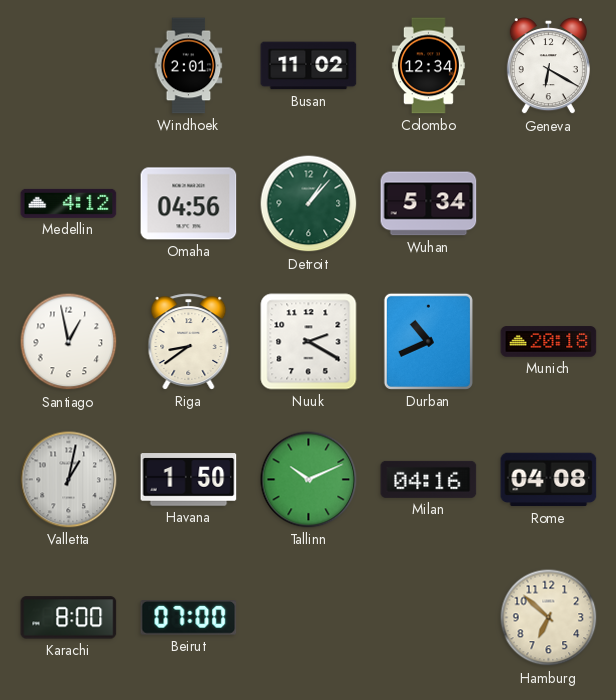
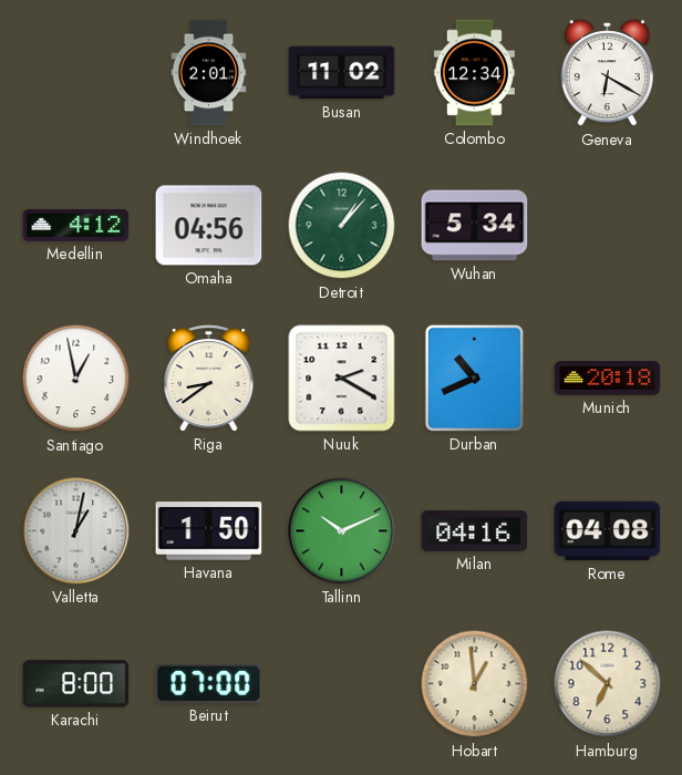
Hobart: none -> 12:59
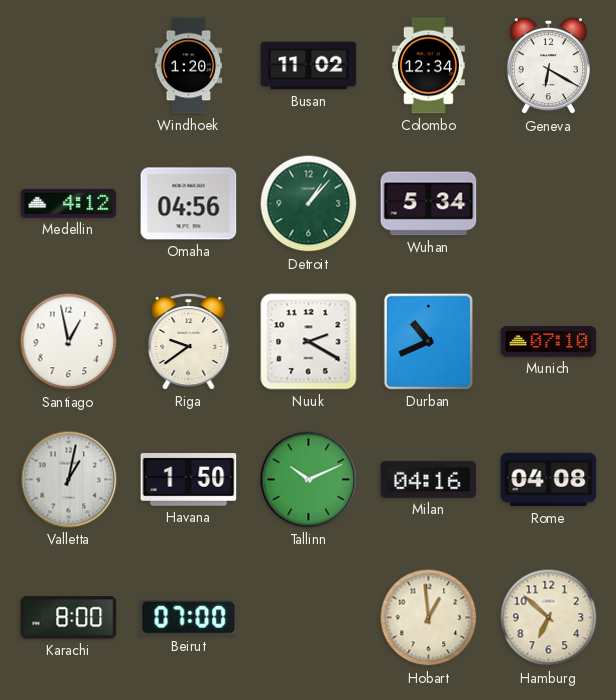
Windhoek: 2:01 -> 1:20
Riga: 8:39 -> 9:39
Munich: 20:18 -> 07:10
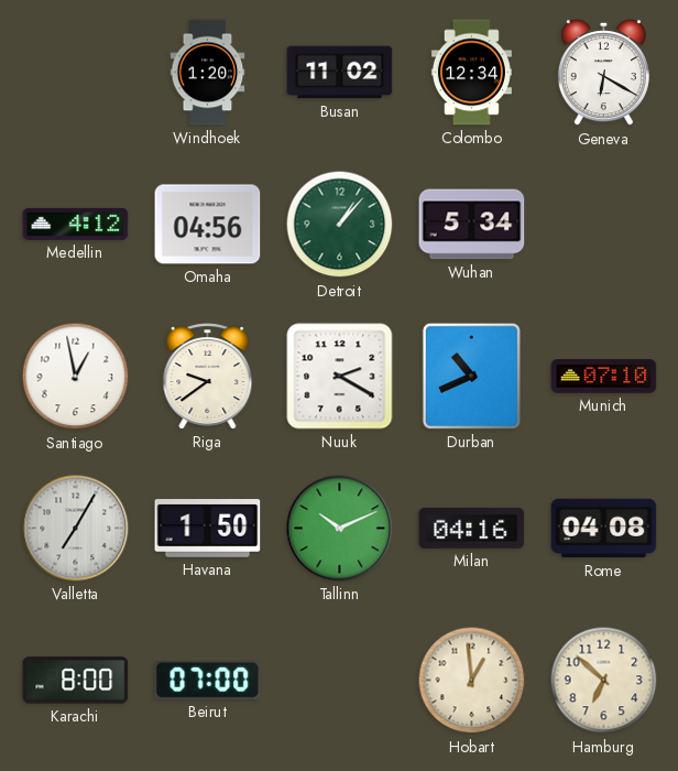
Valletta: 1:02 -> 7:05
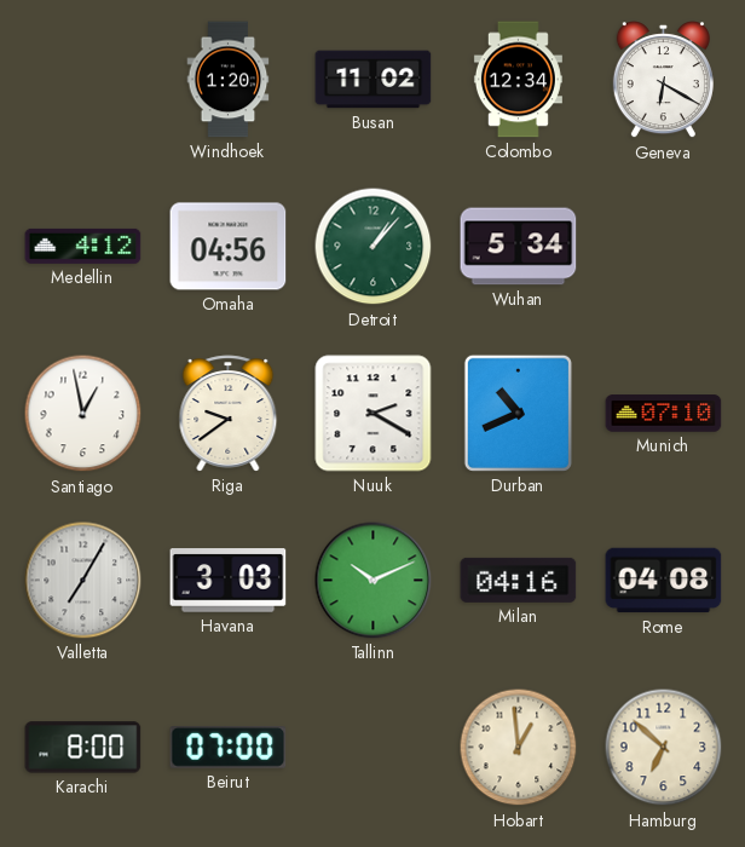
Havana: 1:50 -> 3:03
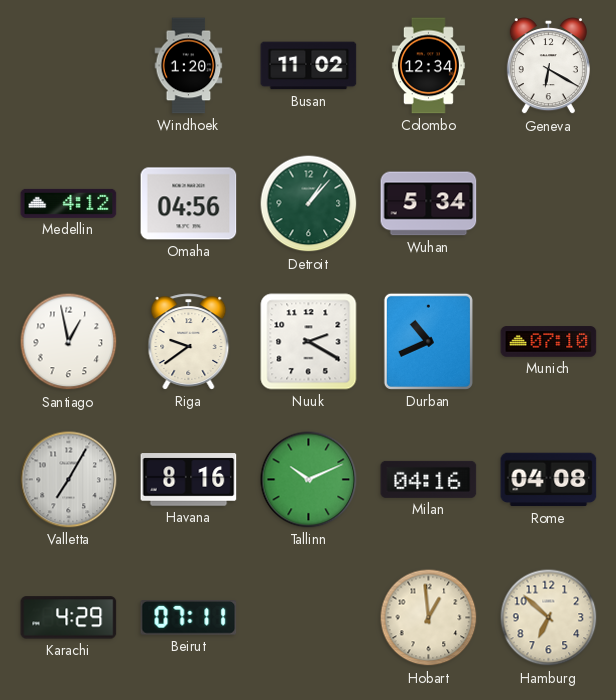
Havana: 3:03 -> 8:16
Karachi: 8:00 -> 4:29
Beirut: 07:00 -> 07:11
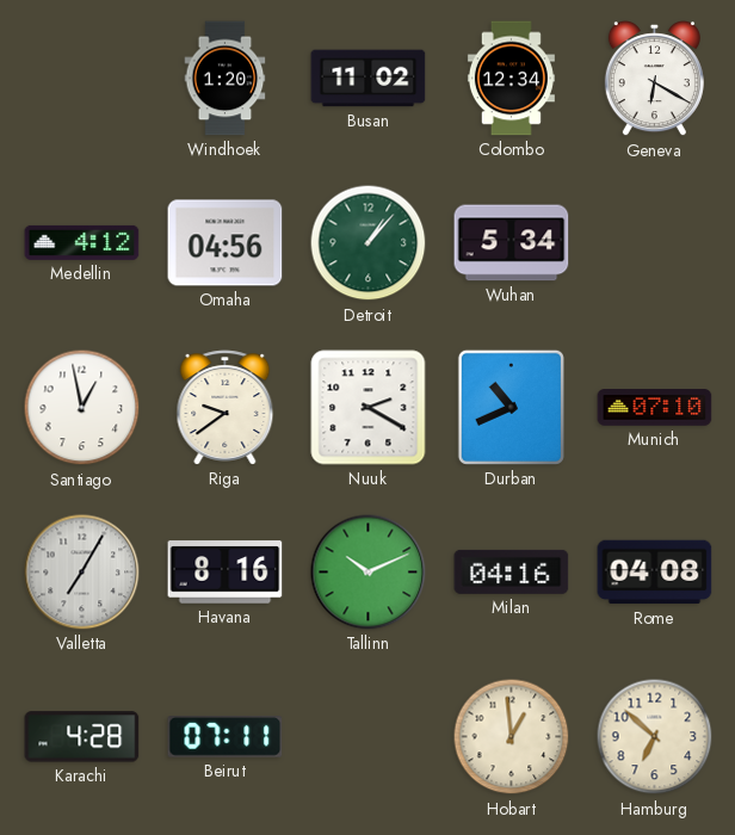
Karachi: 4:29 -> 4:28
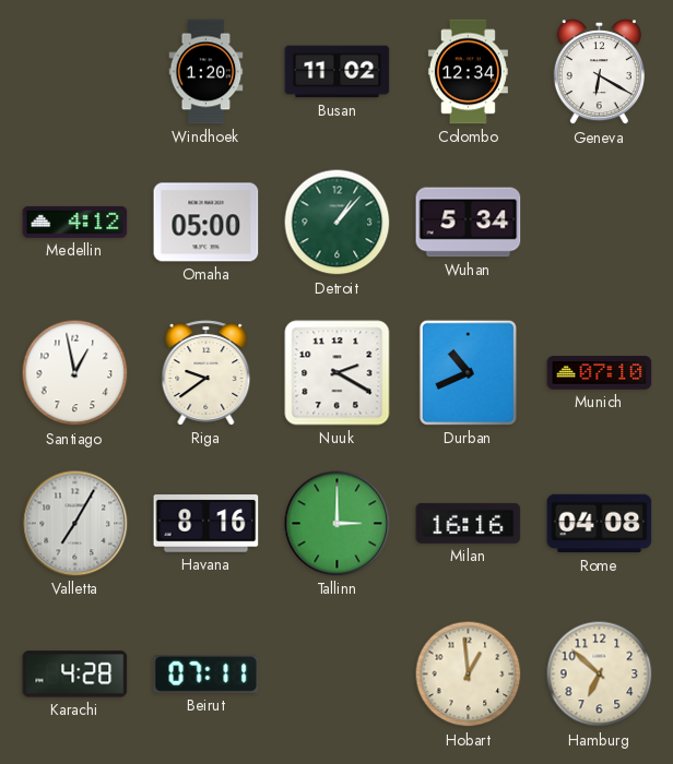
Omaha: 04:56 -> 05:00
Tallinn: 10:11 -> 3:00
Milan: 04:16 -> 16:16
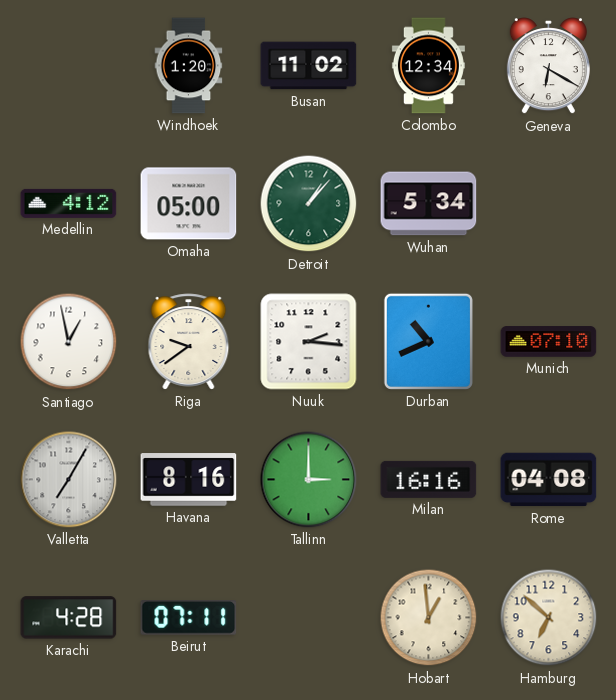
Nuuk: 2:20 -> 2:16
